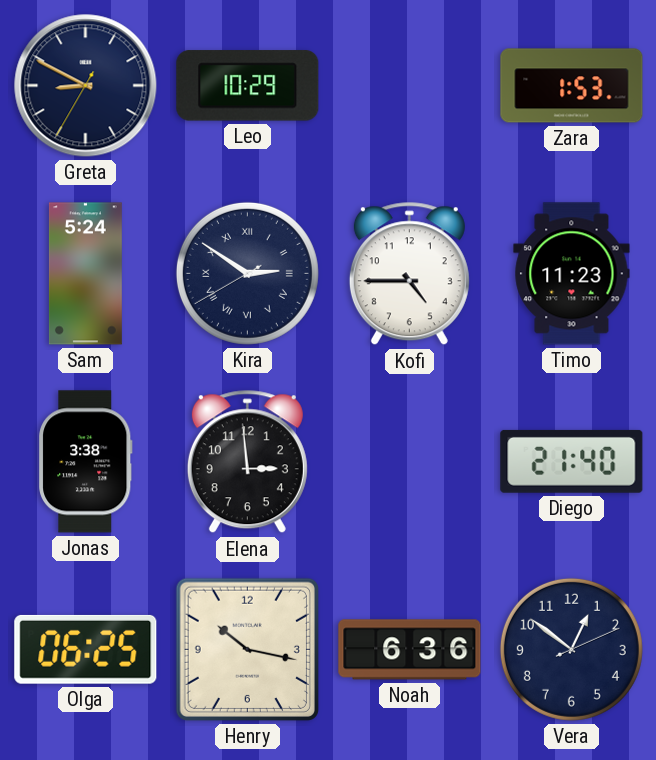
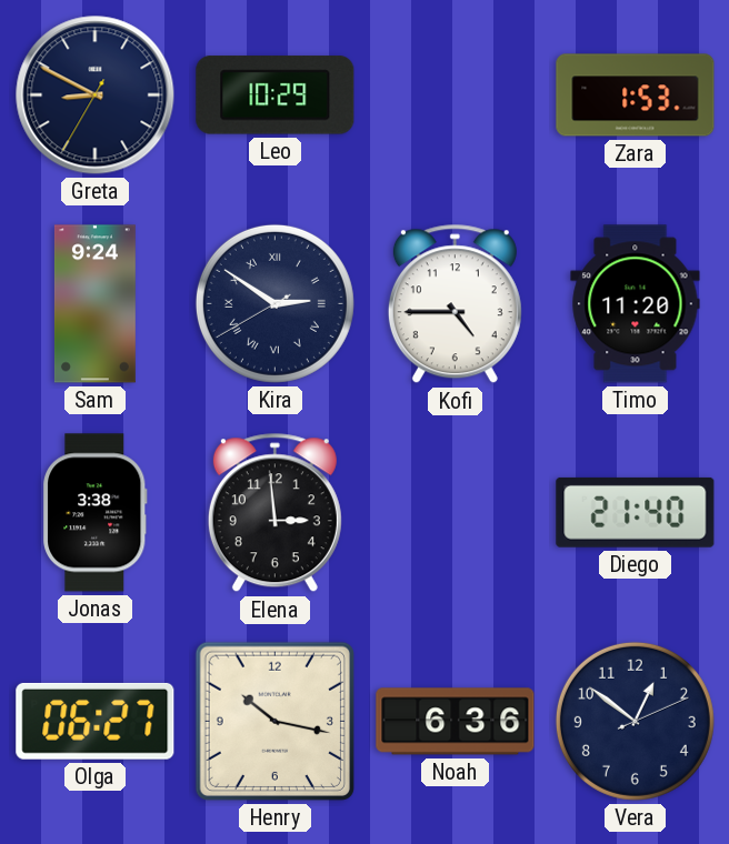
Sam: 5:24 -> 9:24
Timo: 11:23 -> 11:20
Olga: 06:25 -> 06:27
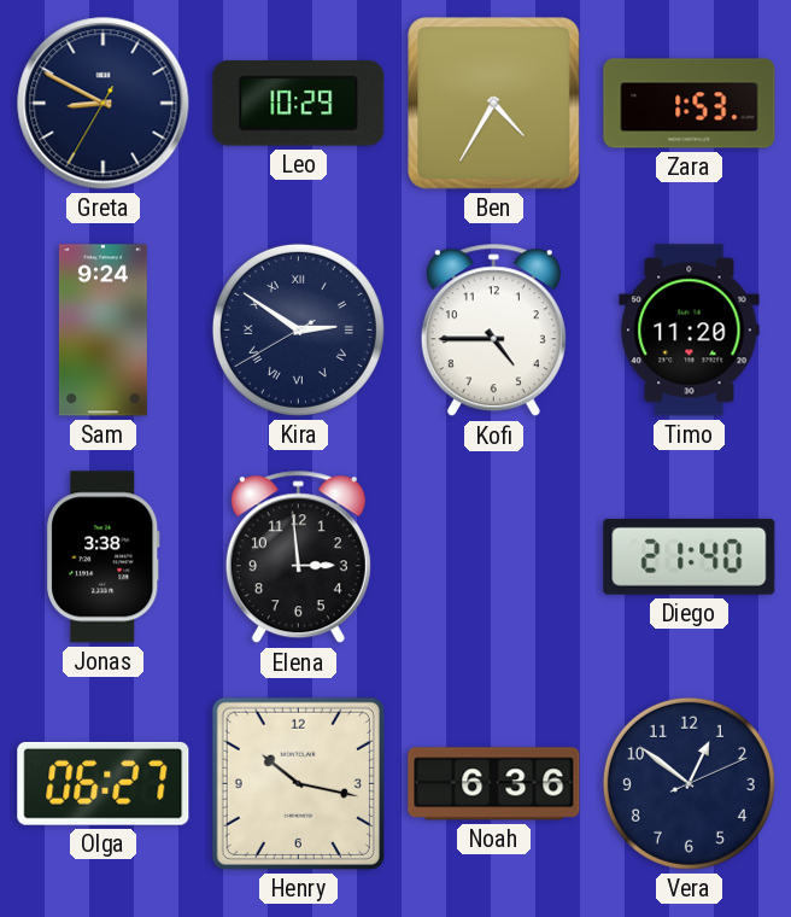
Ben: none -> 4:35
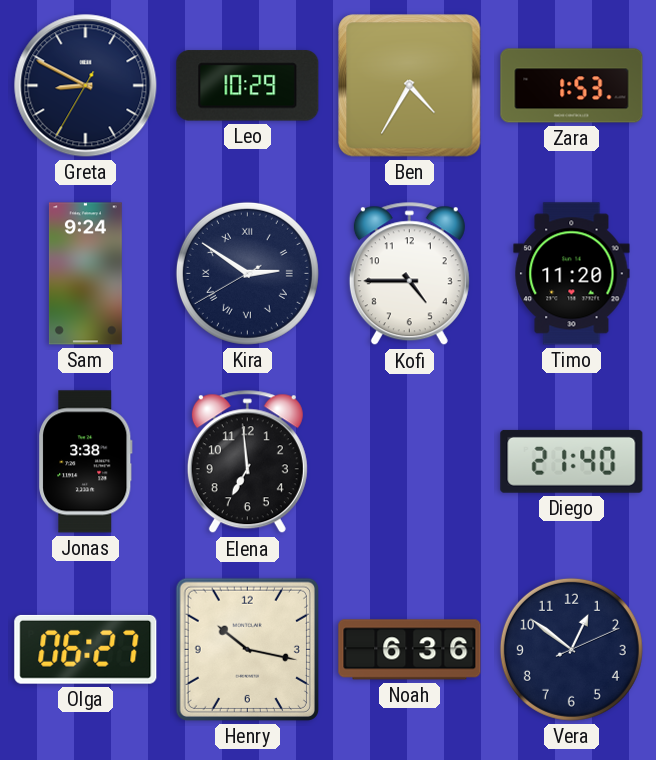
Elena: 2:59 -> 6:59
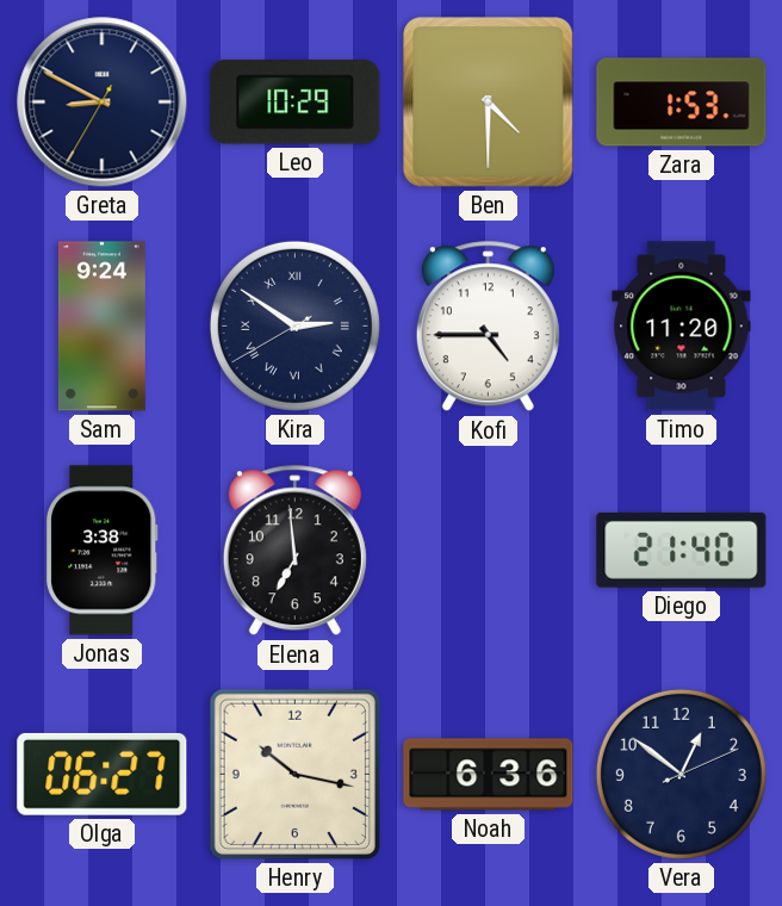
Ben: 4:35 -> 4:30
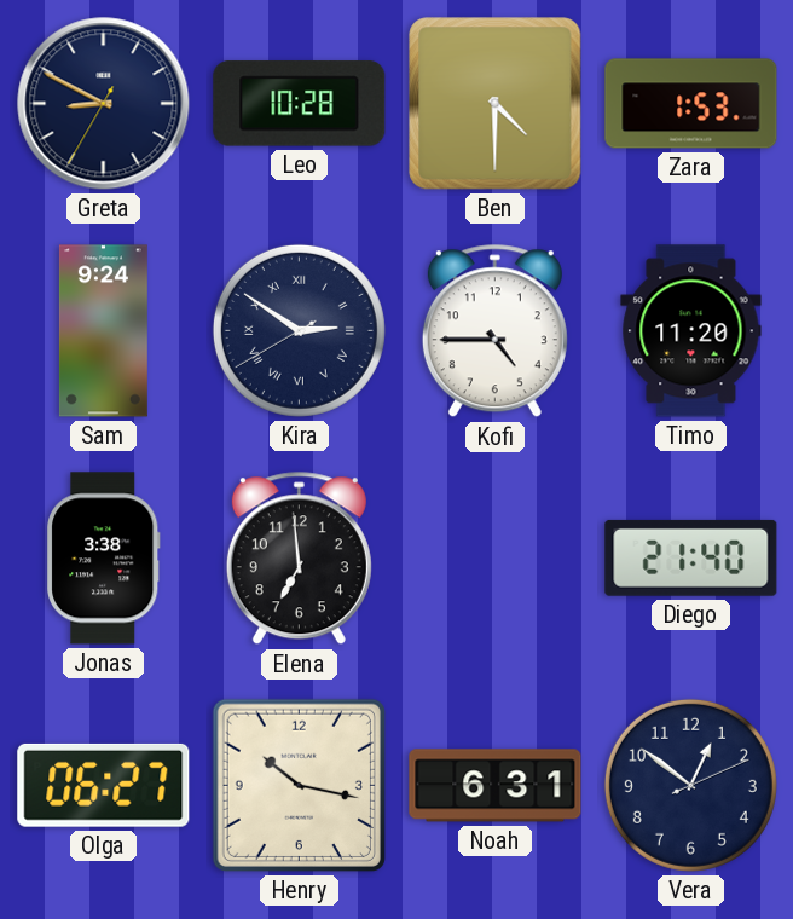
Leo: 10:29 -> 10:28
Noah: 6:36 -> 6:31
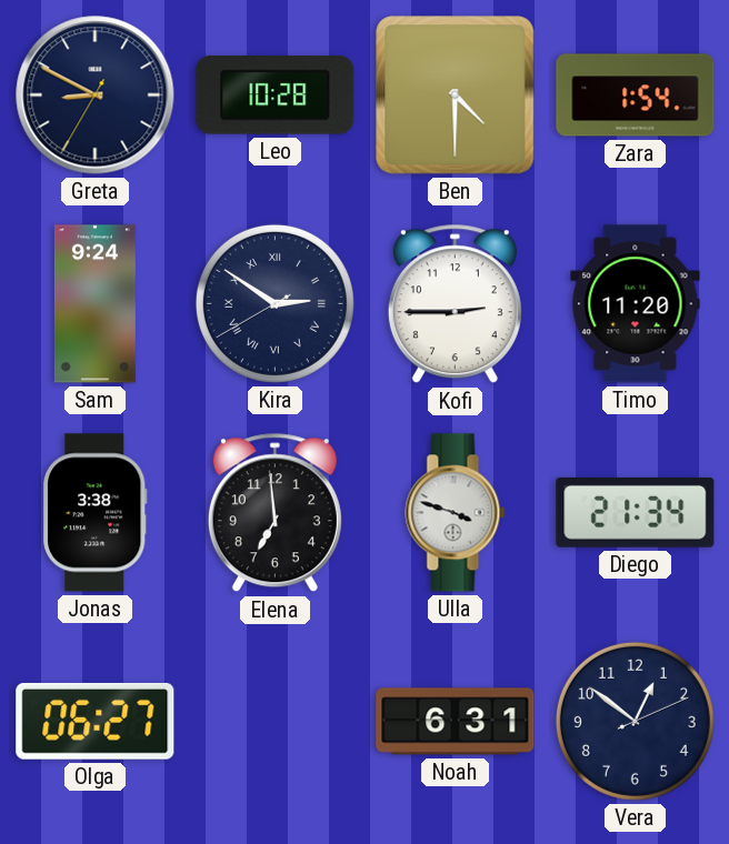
Zara: 1:53 -> 1:54
Kofi: 4:45 -> 2:45
Ulla: none -> 3:48
Diego: 21:40 -> 21:34
Henry: 10:17 -> none
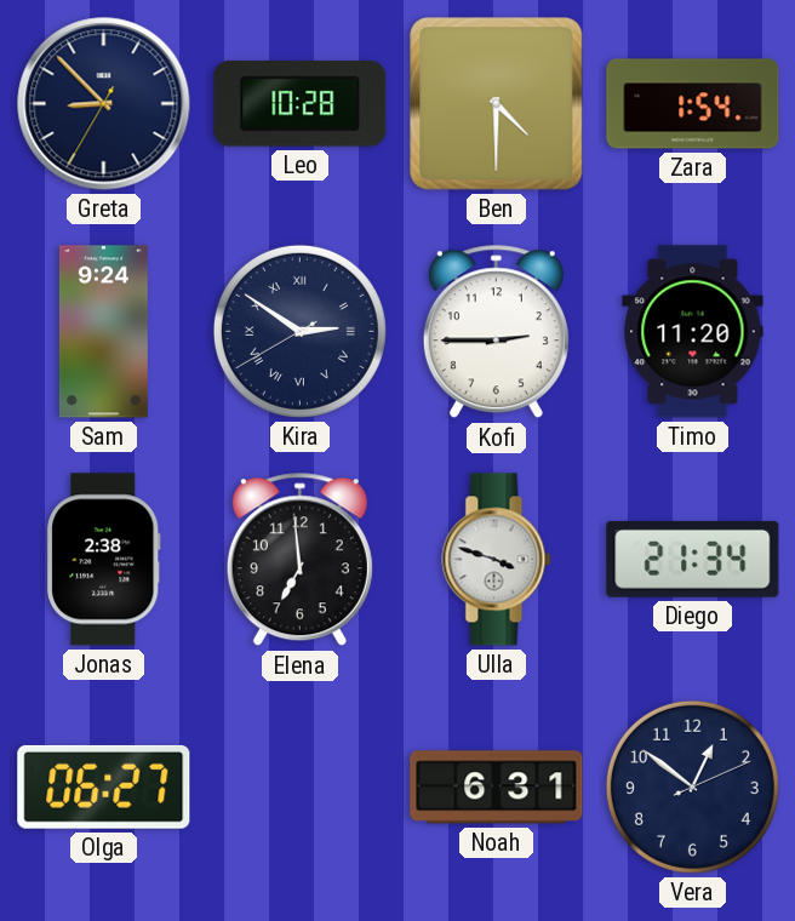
Greta: 8:49 -> 8:52
Jonas: 3:38 -> 2:38
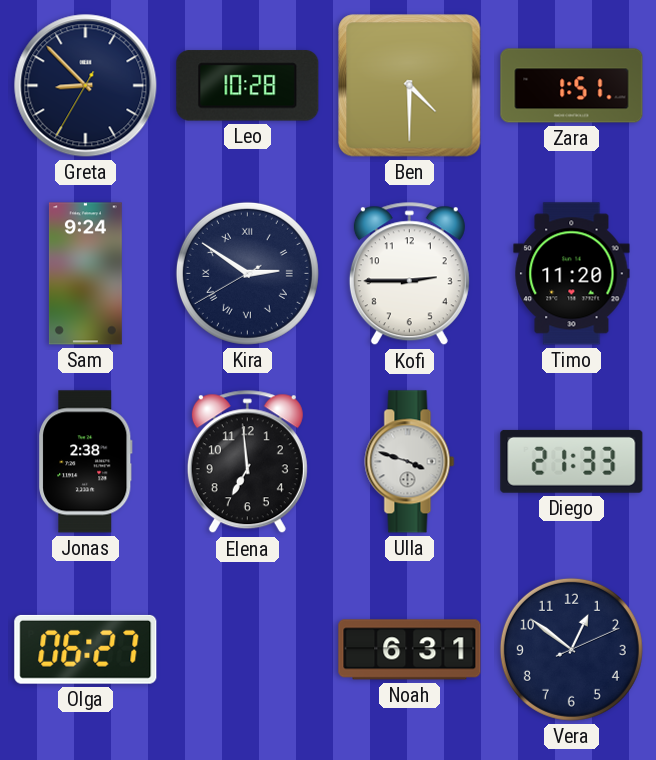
Zara: 1:54 -> 1:51
Diego: 21:34 -> 21:33
